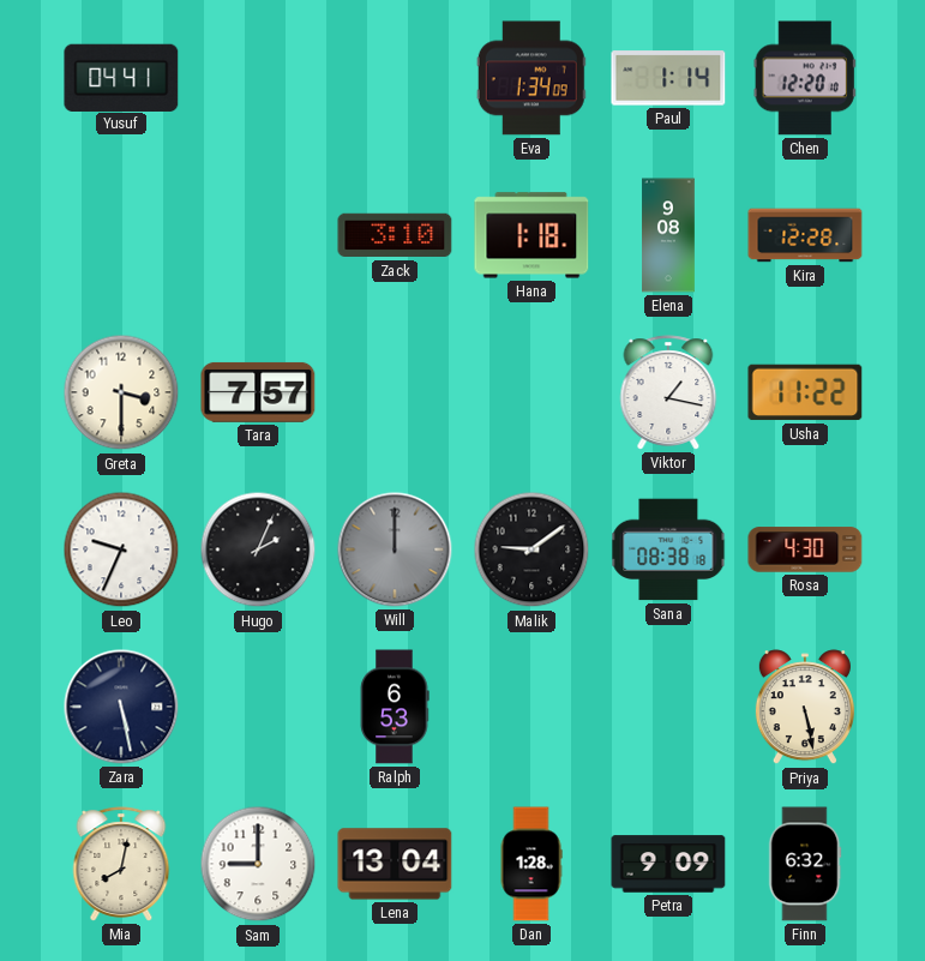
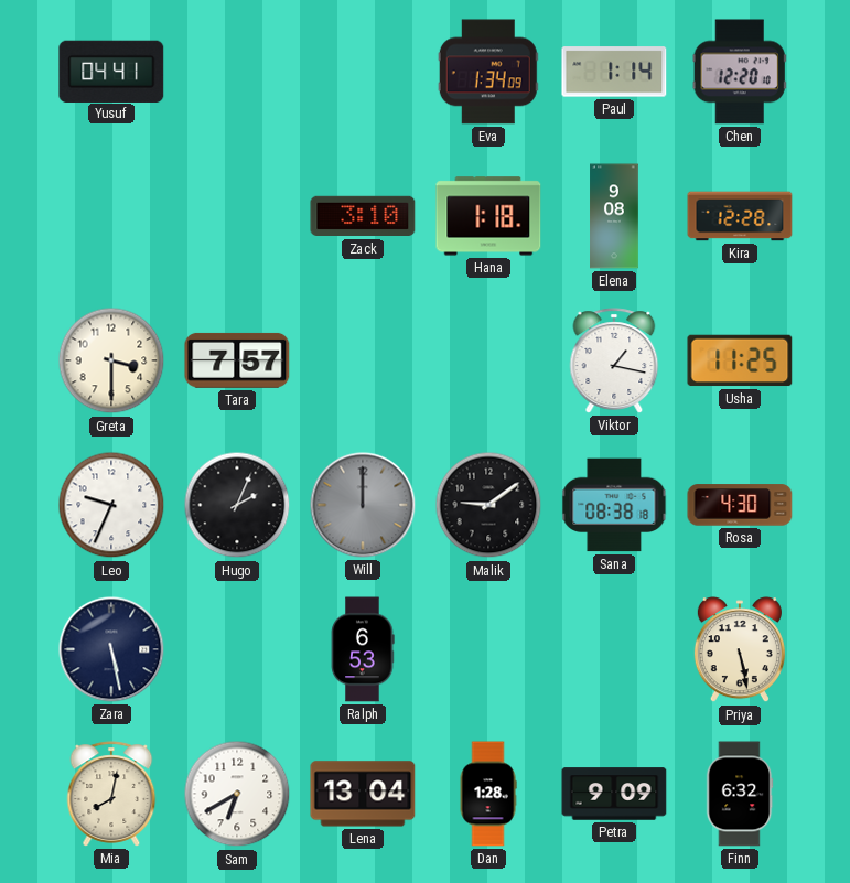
Usha: 11:22 -> 11:25
Sam: 9:00 -> 6:40
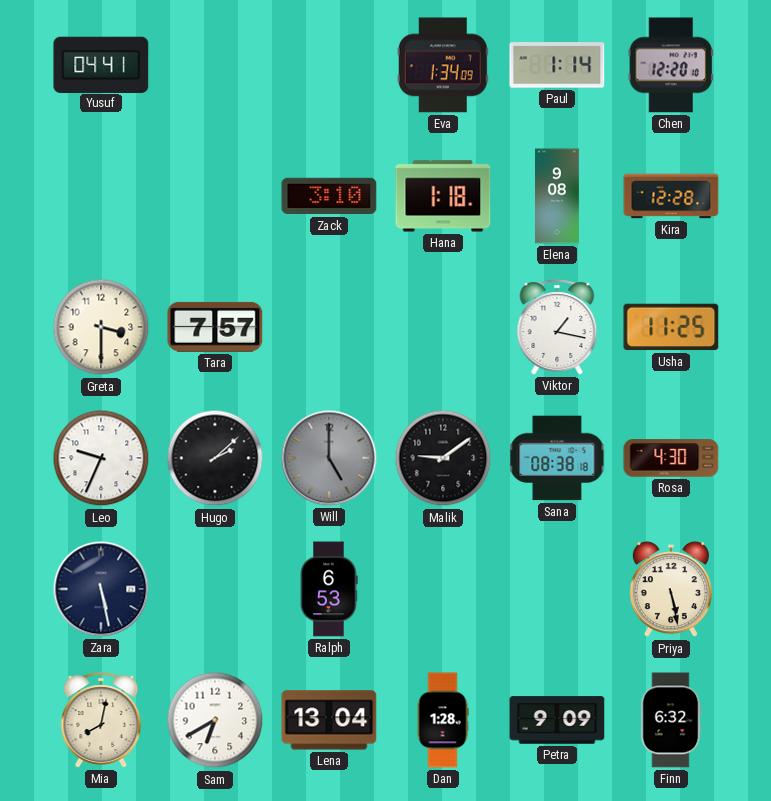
Hugo: 2:04 -> 2:08
Will: 12:00 -> 5:00
